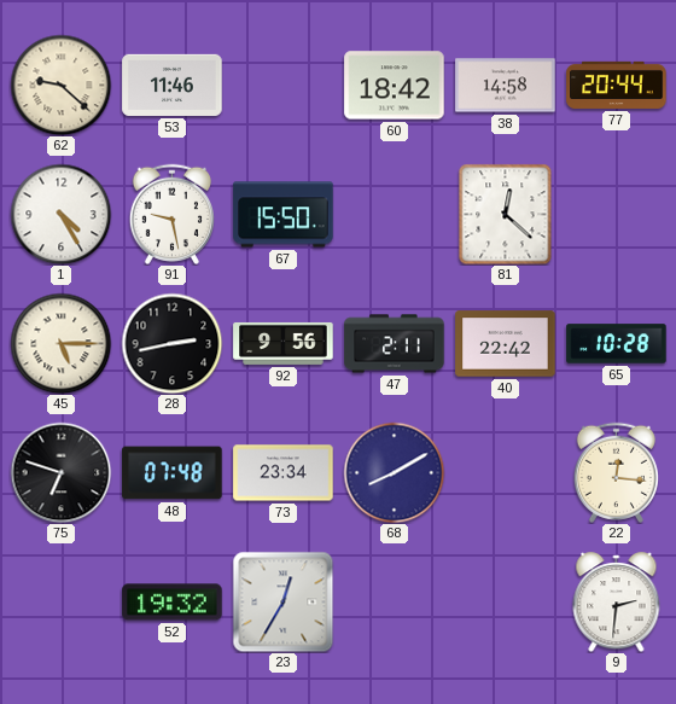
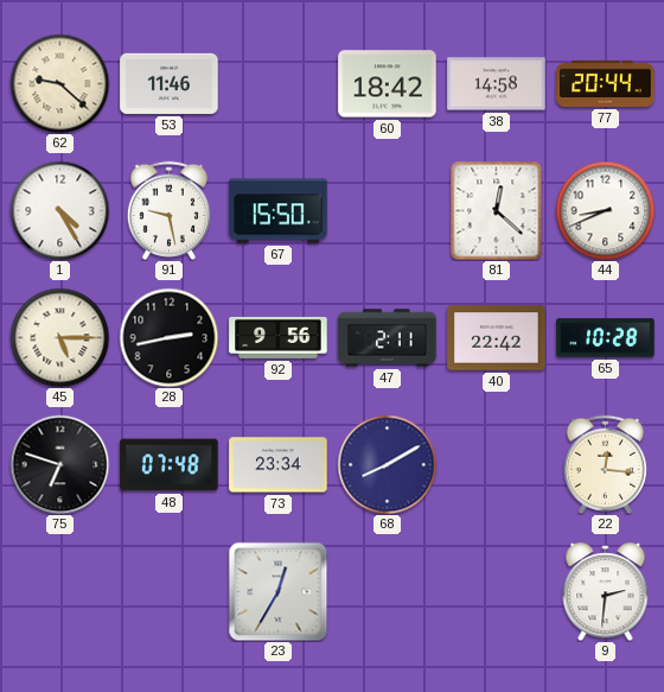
44: none -> 8:41
52: 19:32 -> none
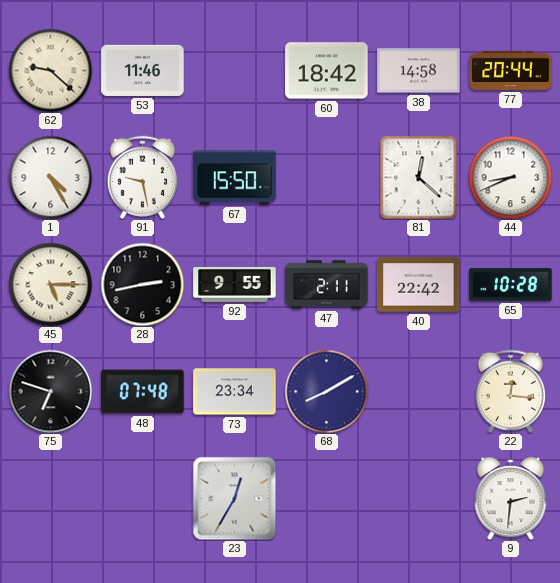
92: 9:56 -> 9:55
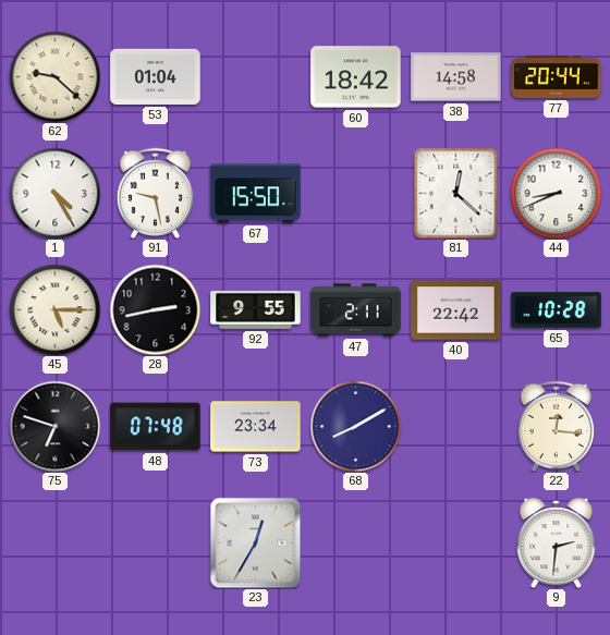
53: 11:46 -> 01:04
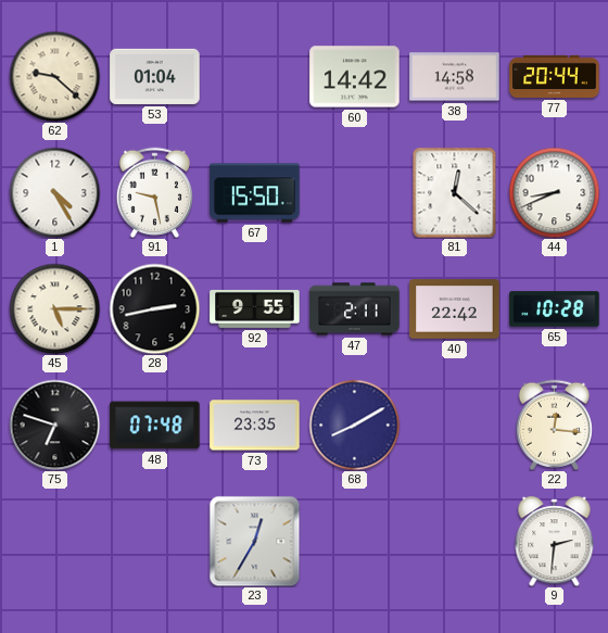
60: 18:42 -> 14:42
73: 23:34 -> 23:35
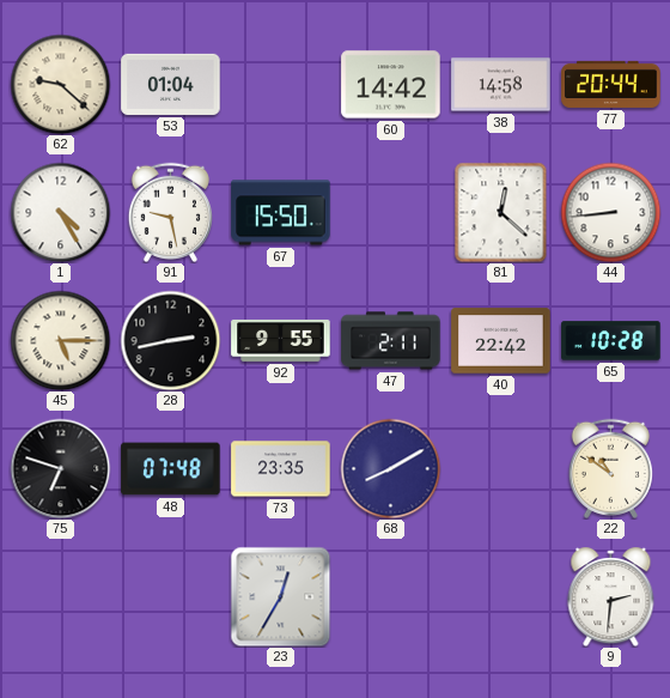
44: 8:41 -> 8:44
22: 12:16 -> 10:51
